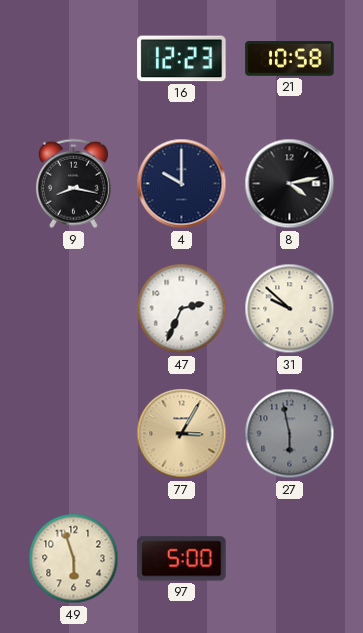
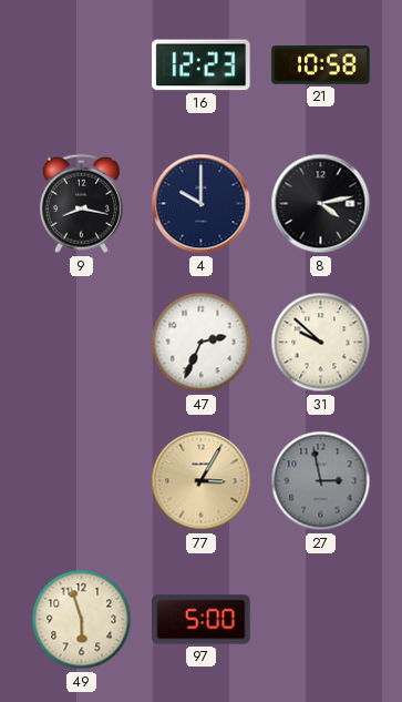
27: 5:58 -> 2:58
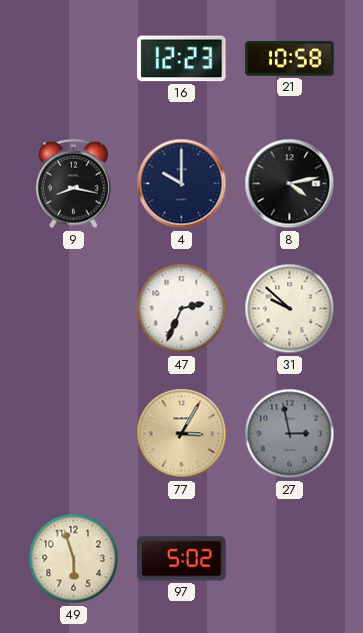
97: 5:00 -> 5:02
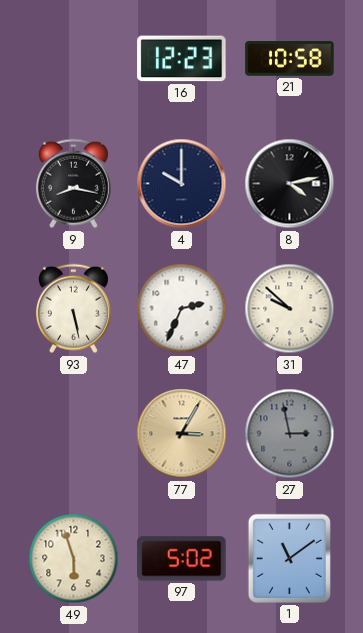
93: none -> 5:28
1: none -> 11:09
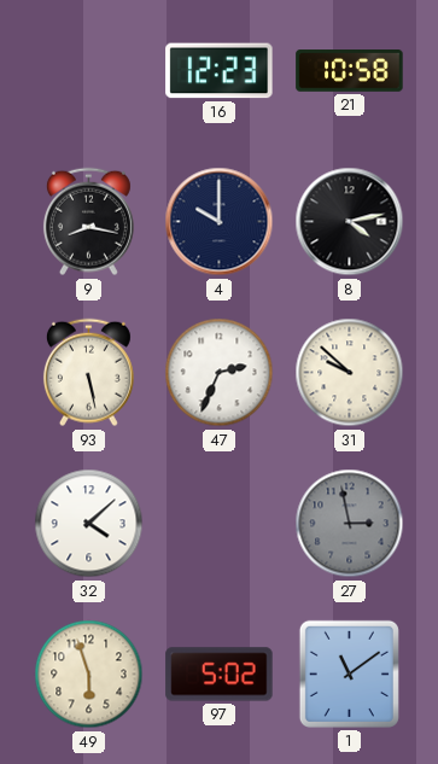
32: none -> 4:08
77: 3:05 -> none
